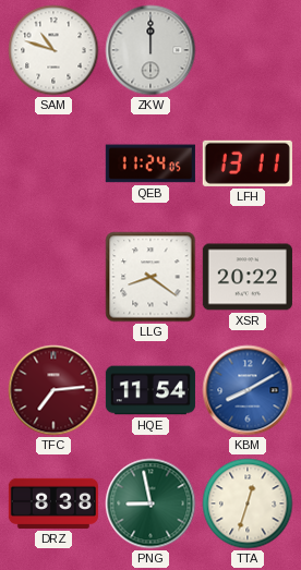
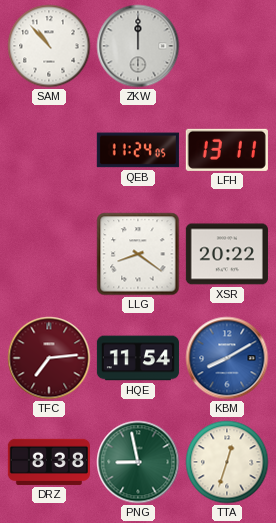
SAM: 10:48 -> 10:53
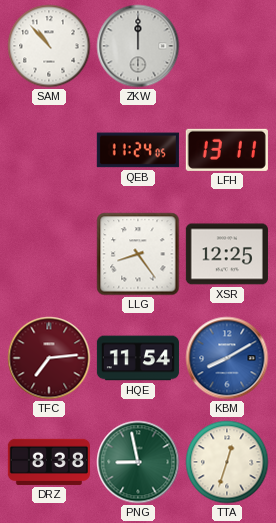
LLG: 8:21 -> 8:24
XSR: 20:22 -> 12:25
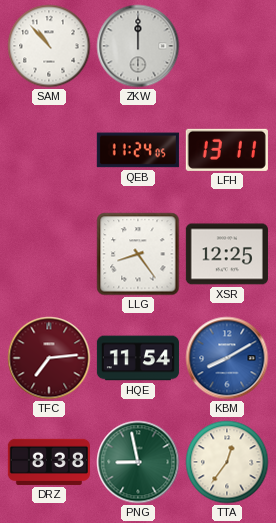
TTA: 12:33 -> 12:36
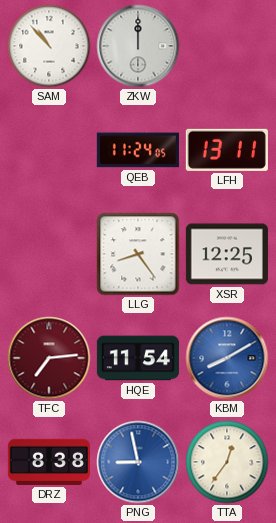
PNG dial: green -> blue
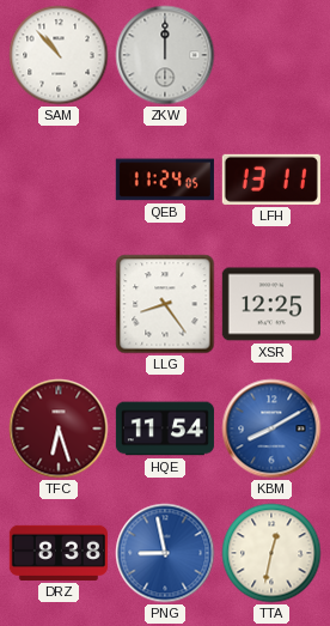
TFC: 7:14 -> 6:27
TTA: 12:36 -> 12:32
